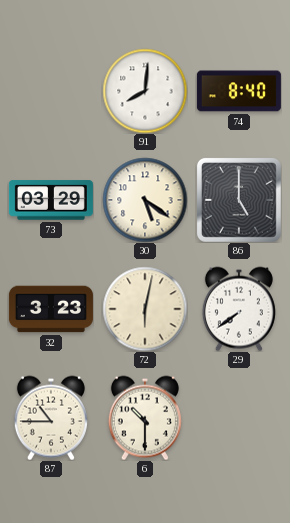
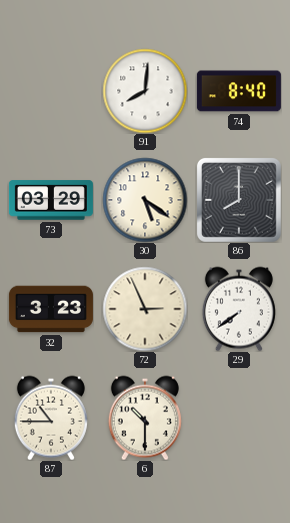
86: 5:00 -> 8:00
72: 6:02 -> 2:56
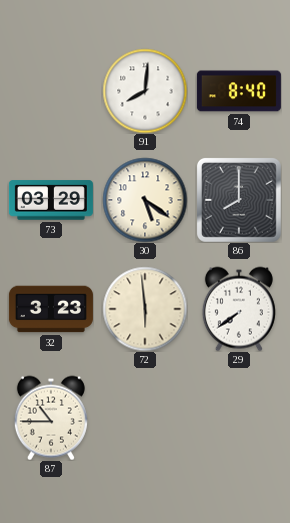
72: 2:56 -> 5:59
6: 10:30 -> none
